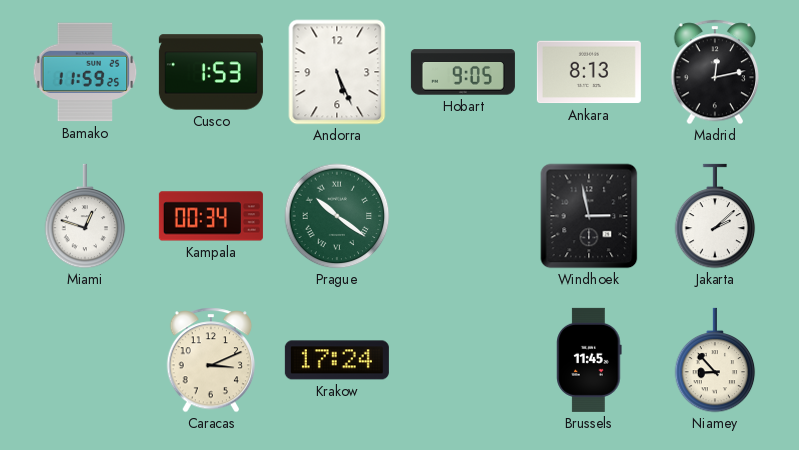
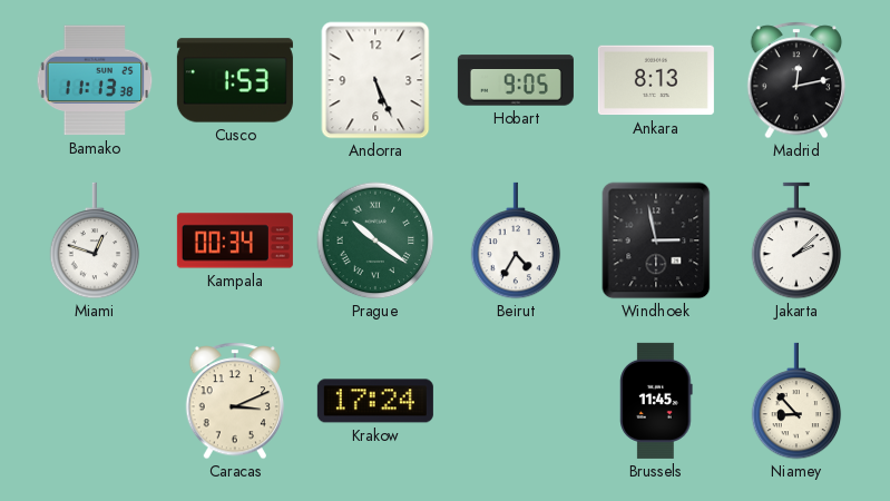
Bamako: 11:59 -> 11:13
Beirut: none -> 4:35
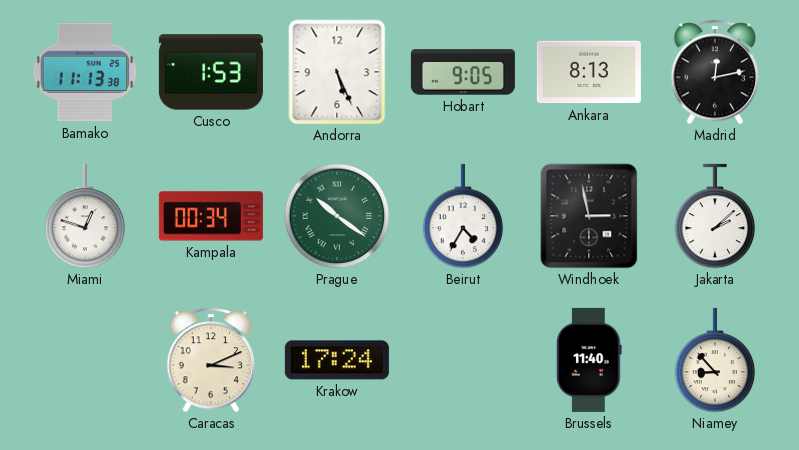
Brussels: 11:45 -> 11:40
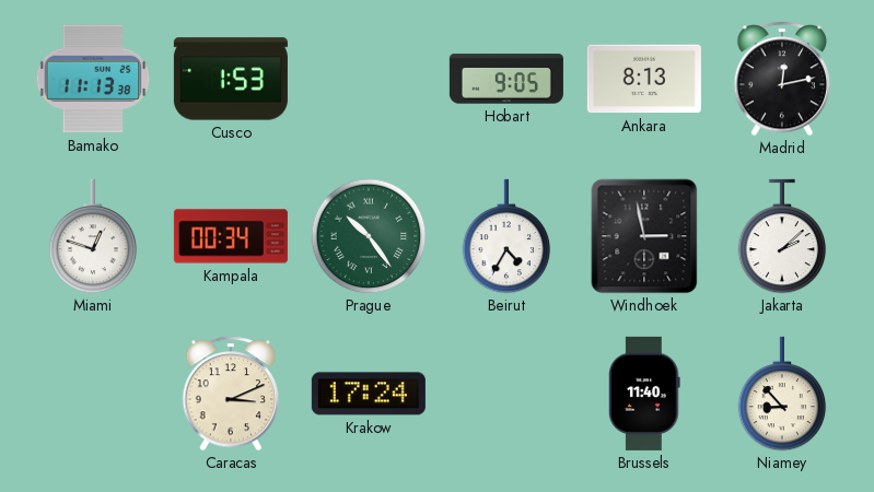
Andorra: 5:26 -> none
Prague: 10:21 -> 10:24
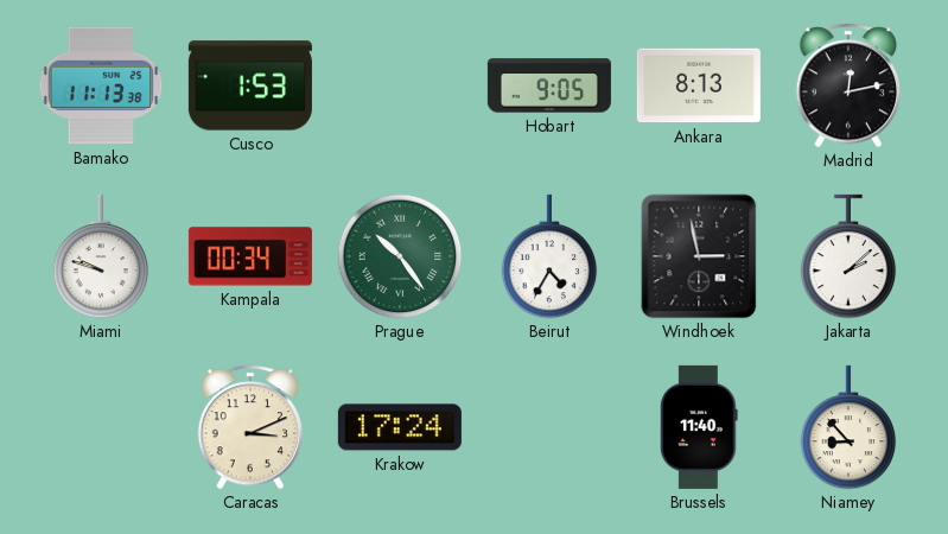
Miami: 12:48 -> 9:48
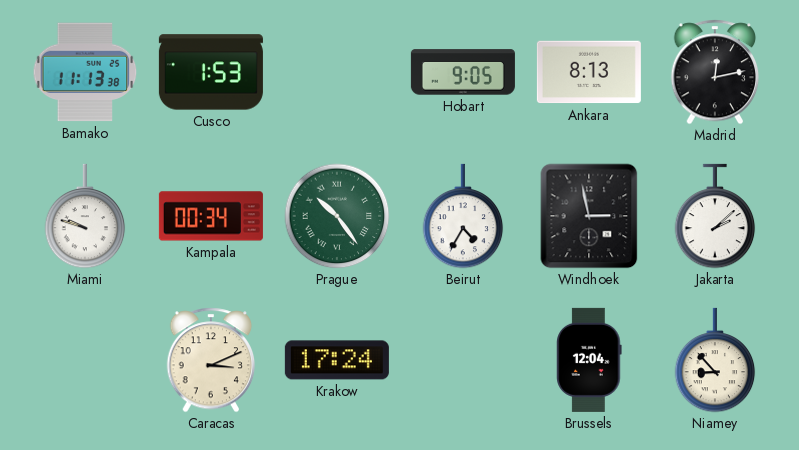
Brussels: 11:40 -> 12:04
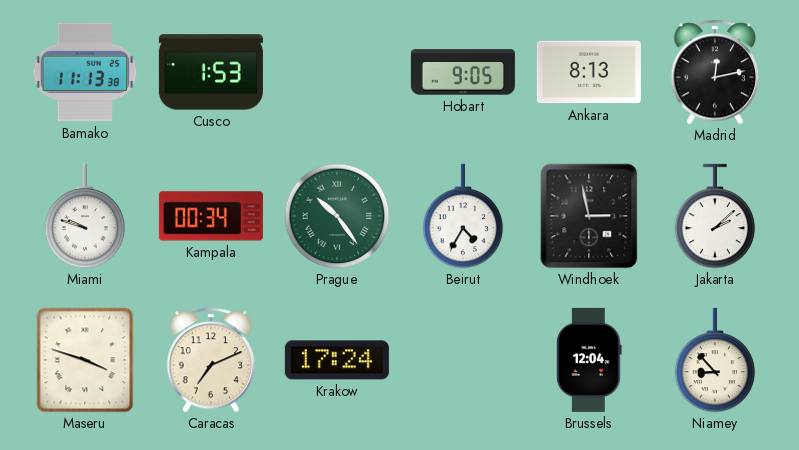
Maseru: none -> 3:48
Caracas: 3:11 -> 7:11
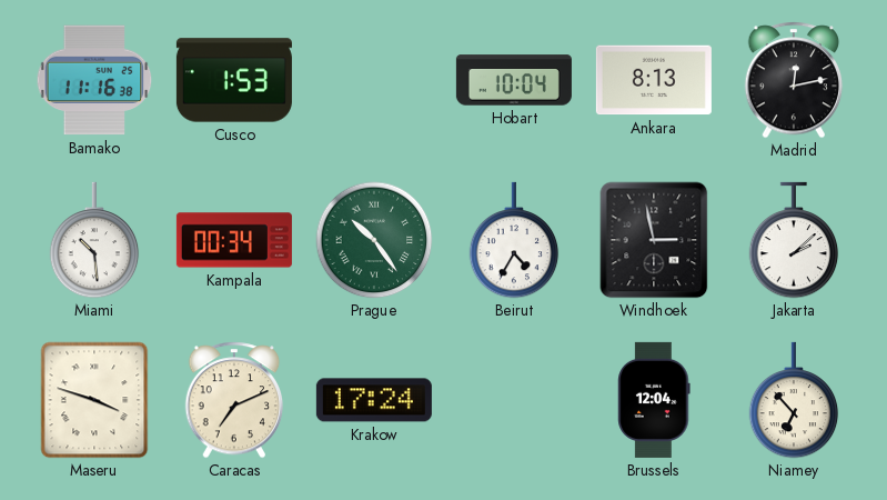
Bamako: 11:13 -> 11:16
Hobart: 9:05 -> 10:04
Miami: 9:48 -> 10:29
Niamey: 8:53 -> 6:53
